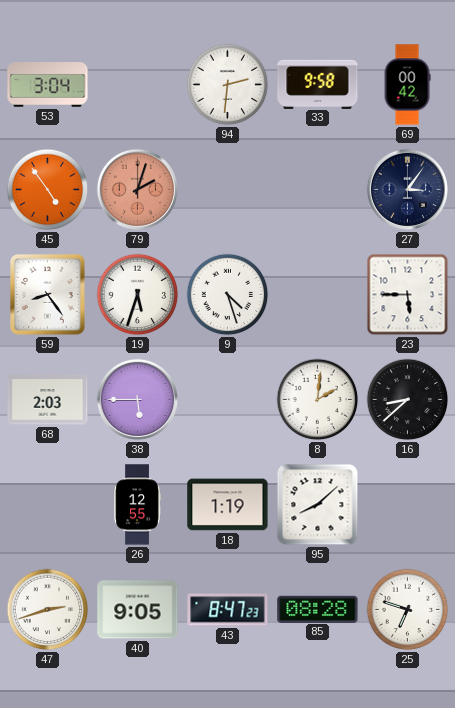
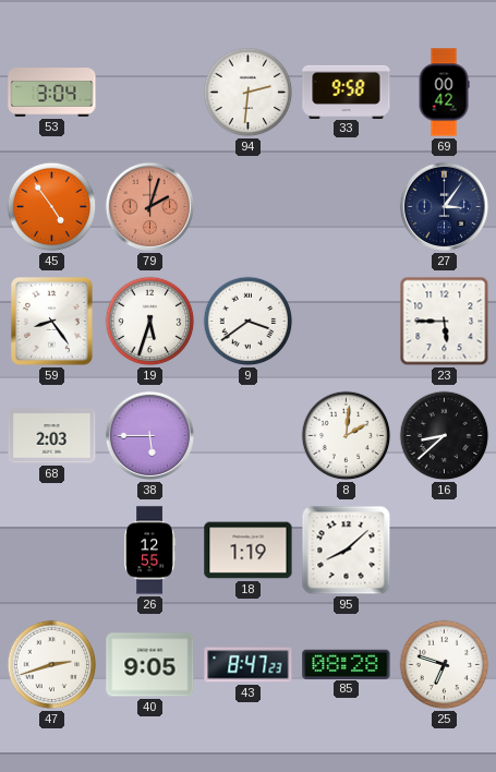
9: 4:27 -> 3:39
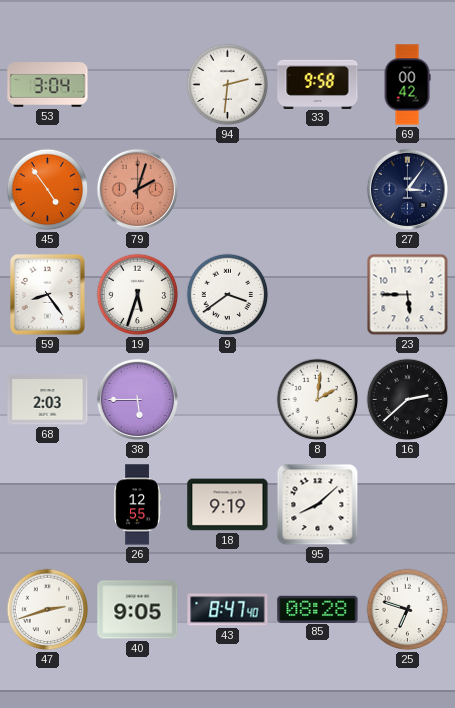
16: 8:38 -> 2:38
18: 1:19 -> 9:19
43: 8:47:23 -> 8:47:40
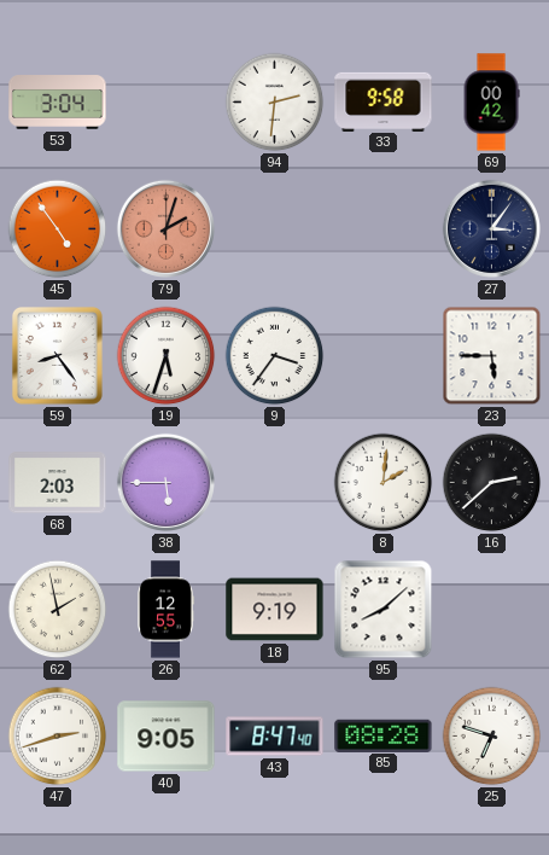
9: 3:39 -> 3:36
62: none -> 1:58
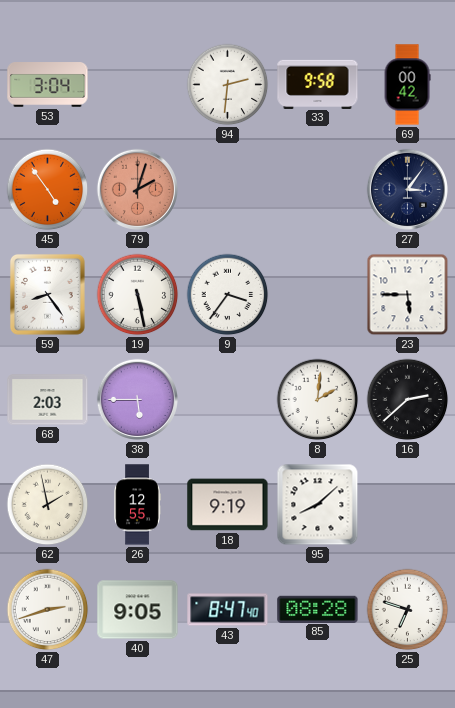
19: 5:33 -> 5:28
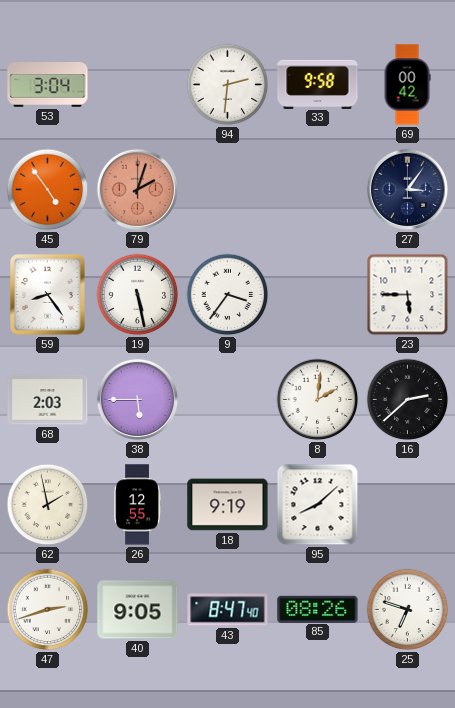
85: 08:28 -> 08:26
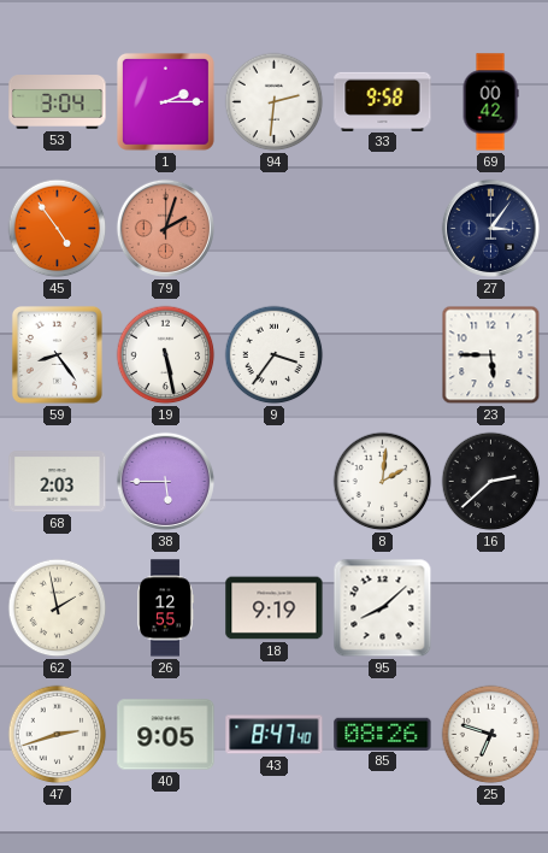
1: none -> 2:15
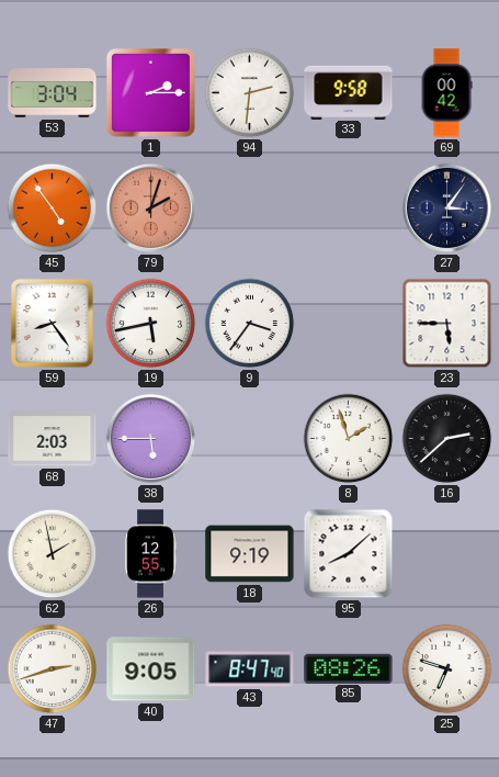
19: 5:28 -> 5:43
8: 2:01 -> 1:57
